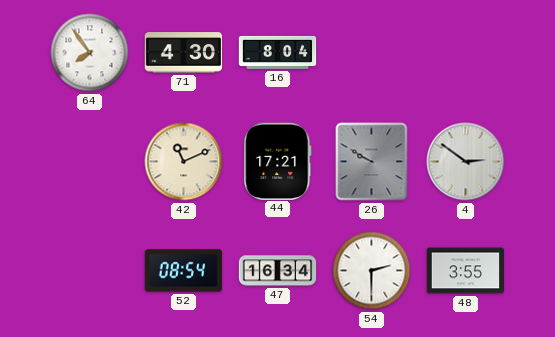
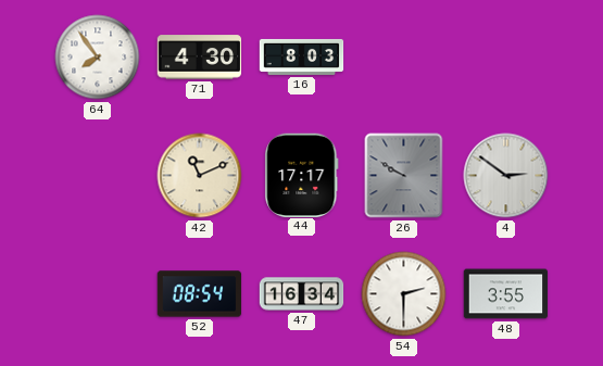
16: 8:04 -> 8:03
44: 17:21 -> 17:17
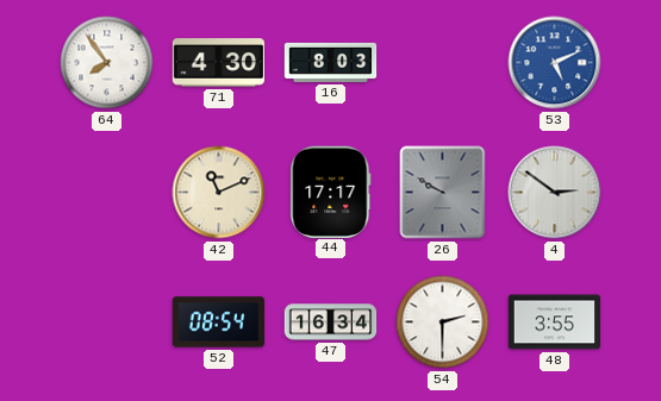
53: none -> 5:11
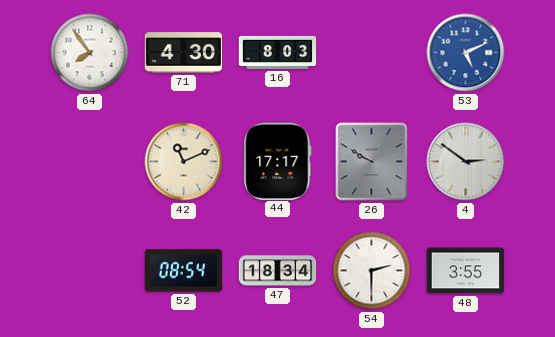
47: 16:34 -> 18:34
